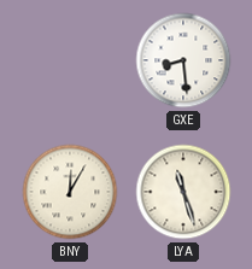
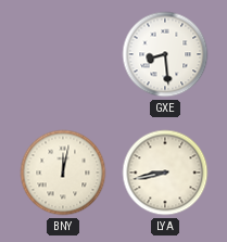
BNY: 12:05 -> 12:02
LYA: 11:27 -> 8:43
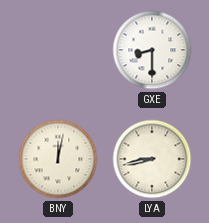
GXE: 8:29 -> 8:30
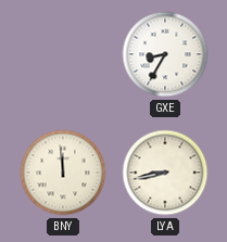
GXE: 8:30 -> 8:35
BNY: 12:02 -> 11:59
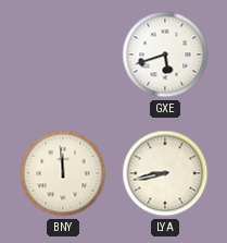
GXE: 8:35 -> 5:42
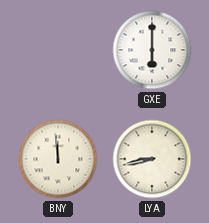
GXE: 5:42 -> 6:00
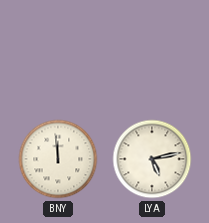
GXE: 6:00 -> none
LYA: 8:43 -> 5:13
